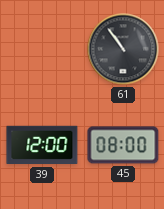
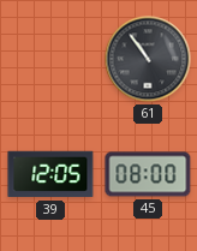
39: 12:00 -> 12:05
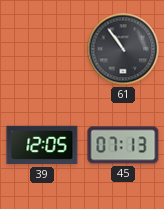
45: 08:00 -> 07:13
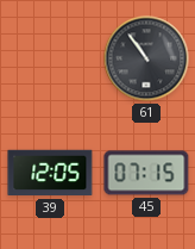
45: 07:13 -> 07:15
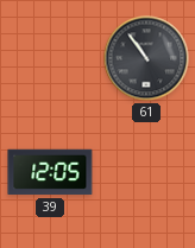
45: 07:15 -> none
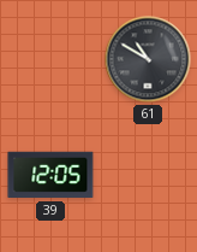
61: 10:54 -> 10:50
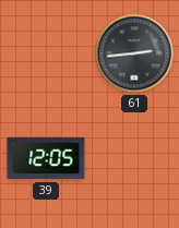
61: 10:50 -> 2:44
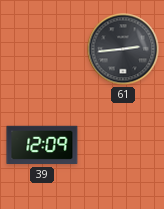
39: 12:05 -> 12:09
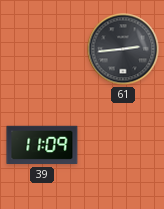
39: 12:09 -> 11:09
